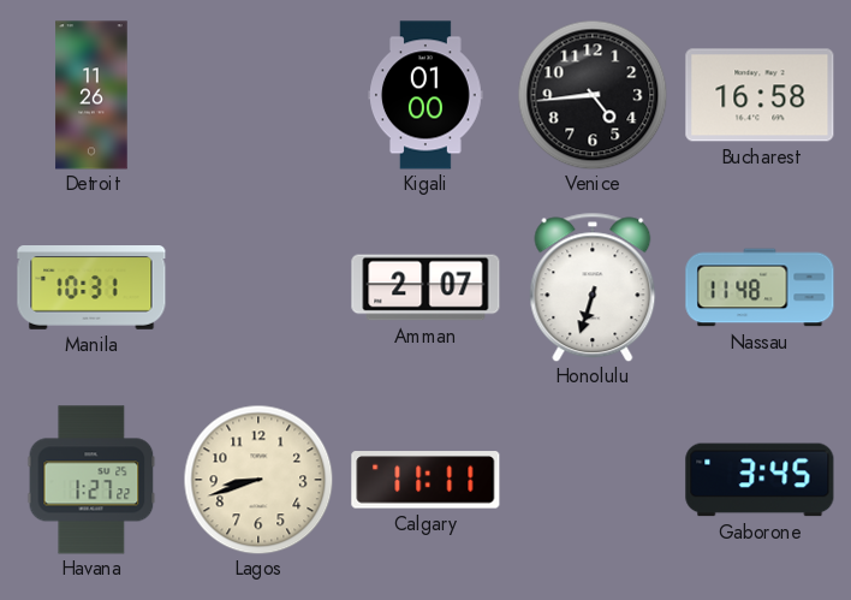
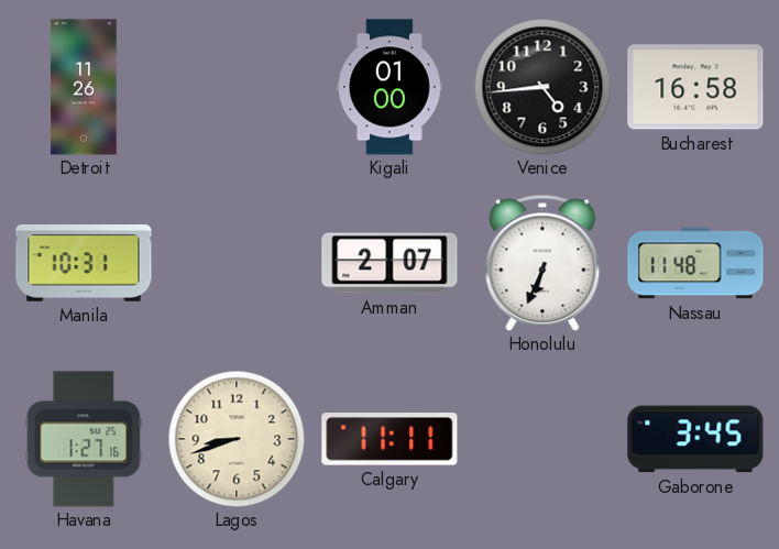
Honolulu: 6:33 -> 6:34
Havana: 1:27:22 -> 1:27:16
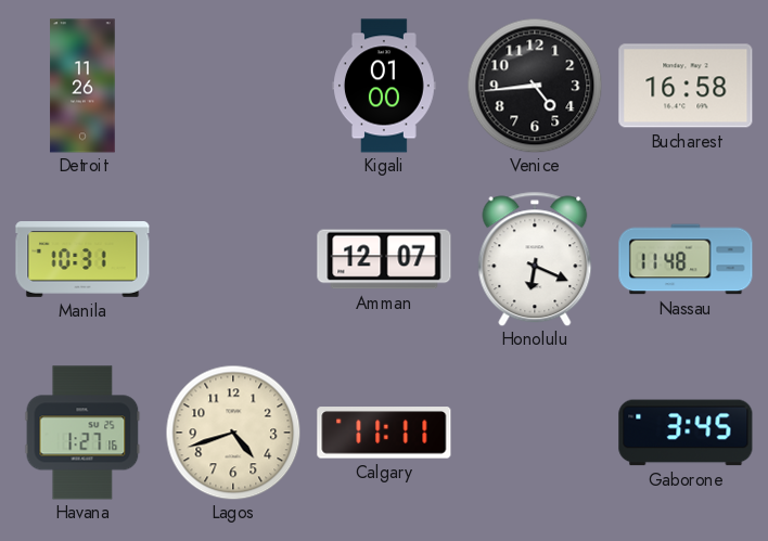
Amman: 2:07 -> 12:07
Honolulu: 6:34 -> 6:19
Lagos: 8:42 -> 4:42
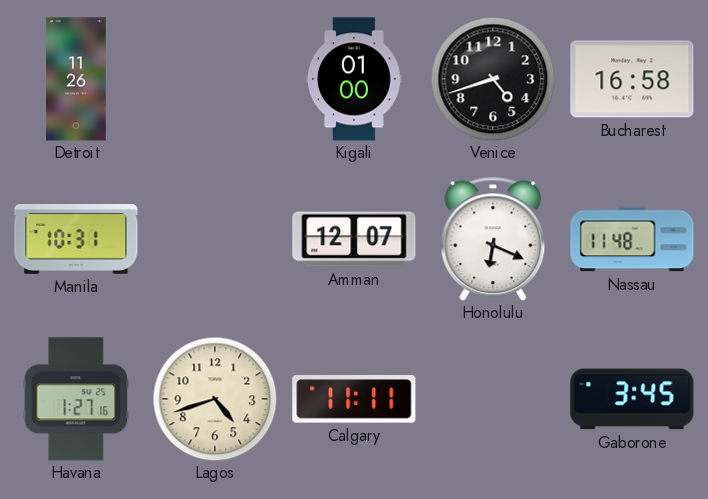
Venice: 4:44 -> 4:42
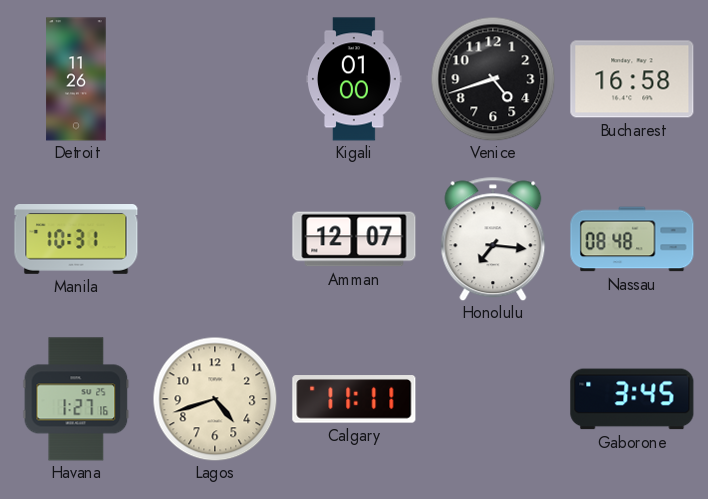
Honolulu: 6:19 -> 7:16
Nassau: 11:48 -> 08:48
